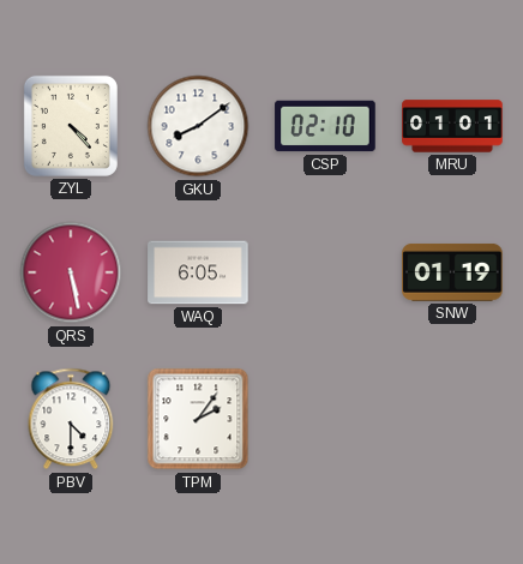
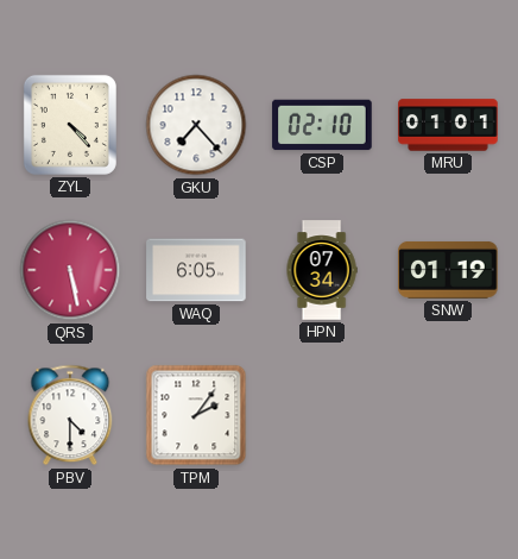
GKU: 8:09 -> 7:23
HPN: none -> 07:34
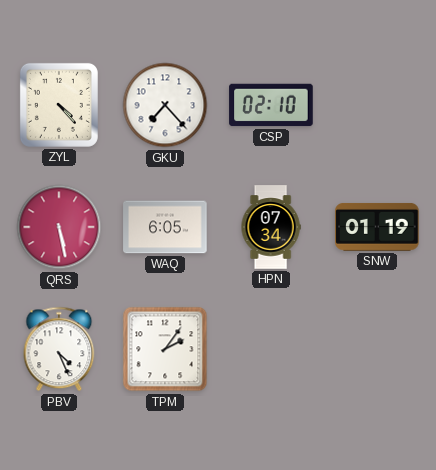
MRU: 01:01 -> none
PBV: 4:30 -> 4:26
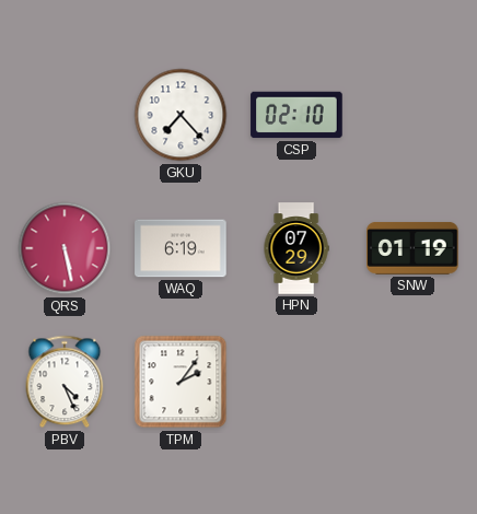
ZYL: 4:23 -> none
WAQ: 6:05 -> 6:19
HPN: 07:34 -> 07:29
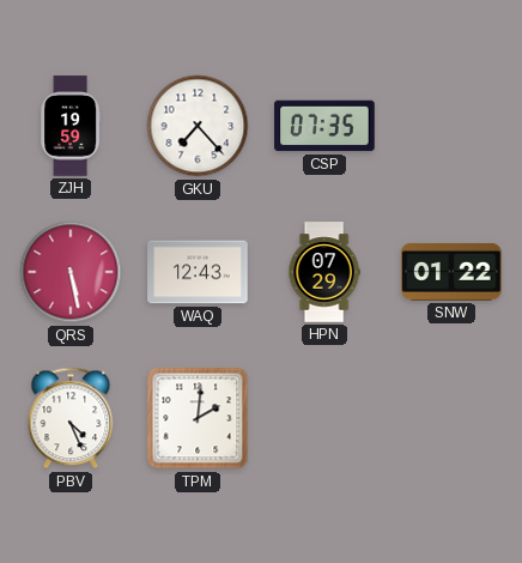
ZJH: none -> 19:59
CSP: 02:10 -> 07:35
WAQ: 6:19 -> 12:43
SNW: 01:19 -> 01:22
TPM: 2:06 -> 2:01
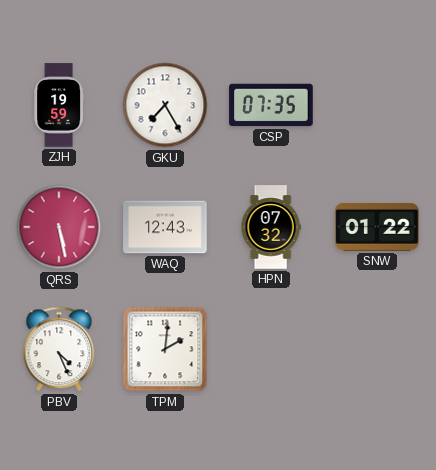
GKU: 7:23 -> 7:25
HPN: 07:29 -> 07:32
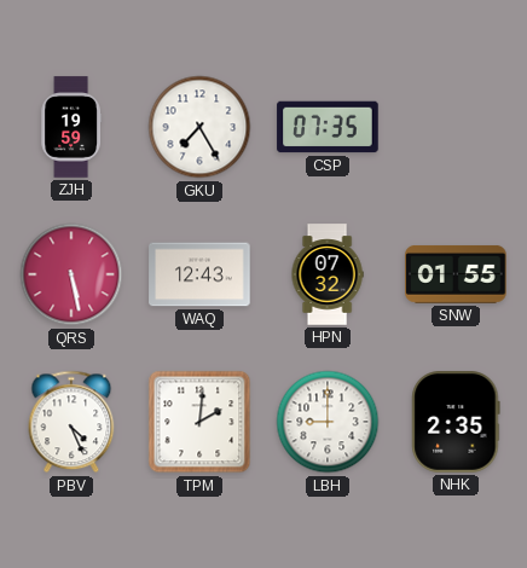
SNW: 01:22 -> 01:55
LBH: none -> 9:00
NHK: none -> 2:35
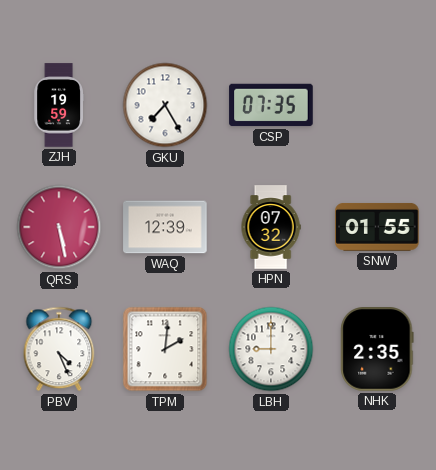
WAQ: 12:43 -> 12:39
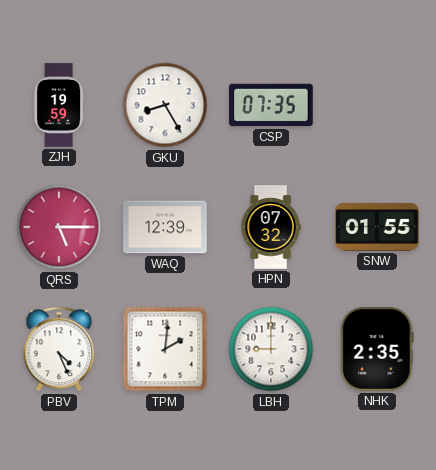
GKU: 7:25 -> 8:25
QRS: 5:28 -> 5:15
